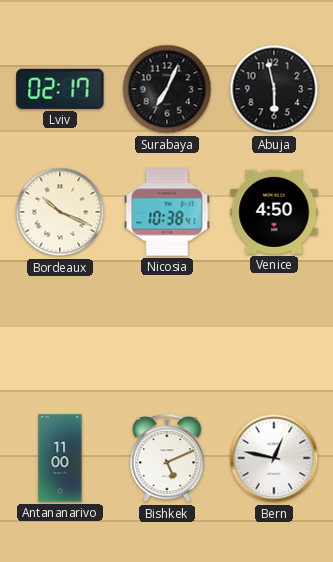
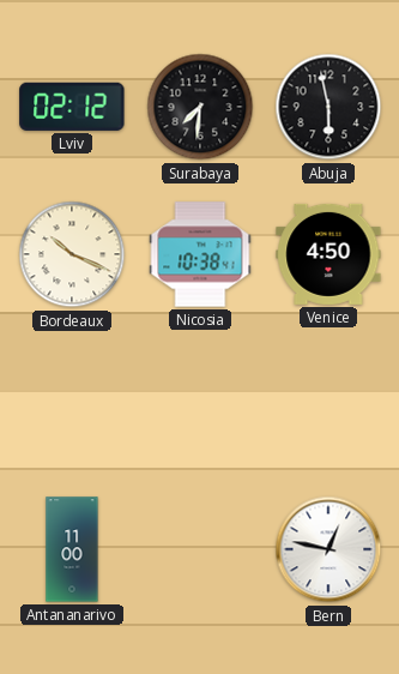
Lviv: 02:17 -> 02:12
Surabaya: 7:04 -> 7:31
Bishkek: 5:11 -> none
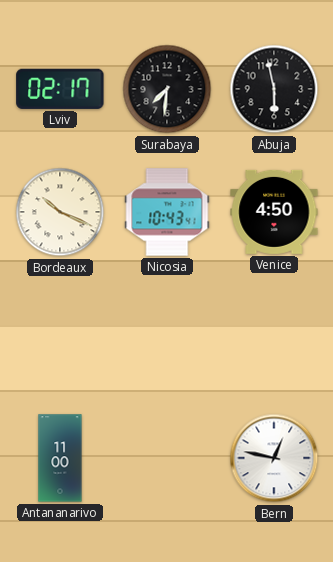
Lviv: 02:12 -> 02:17
Nicosia: 10:38 -> 10:43
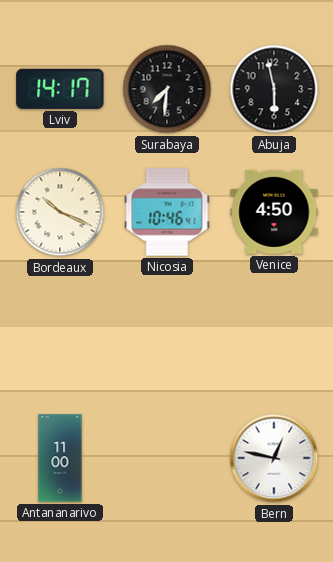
Lviv: 02:17 -> 14:17
Nicosia: 10:43 -> 10:46
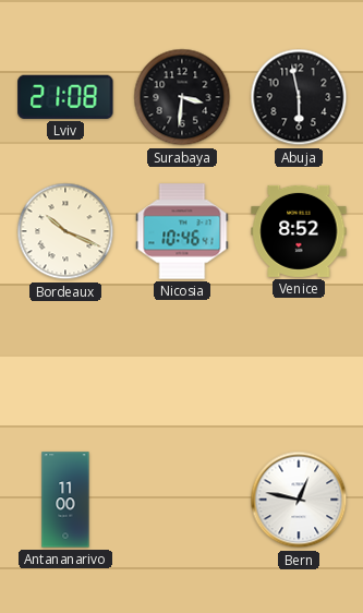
Lviv: 14:17 -> 21:08
Surabaya: 7:31 -> 3:31
Venice: 4:50 -> 8:52
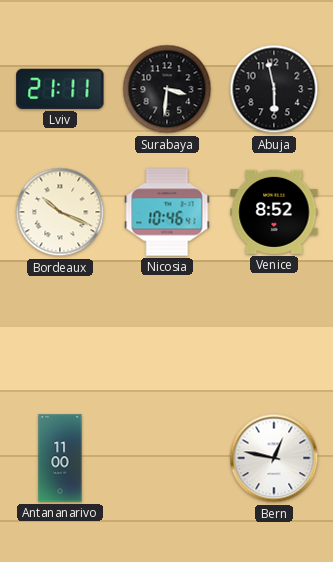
Lviv: 21:08 -> 21:11
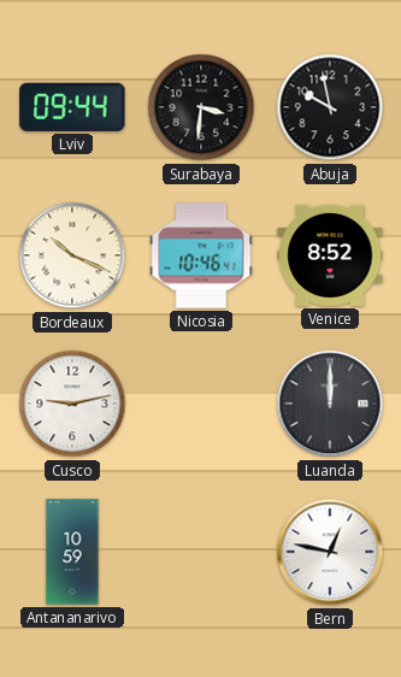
Lviv: 21:11 -> 09:44
Abuja: 5:58 -> 9:58
Cusco: none -> 9:13
Luanda: none -> 12:00
Antananarivo: 11:00 -> 10:59
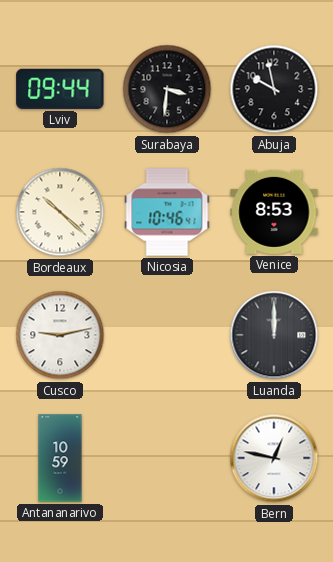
Bordeaux: 10:19 -> 10:22
Venice: 8:52 -> 8:53
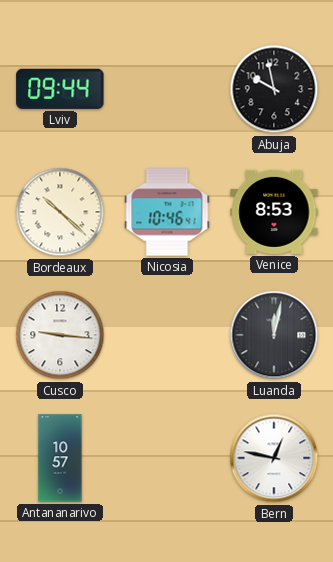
Surabaya: 3:31 -> none
Cusco: 9:13 -> 9:16
Luanda: 12:00 -> 12:02
Antananarivo: 10:59 -> 10:57
